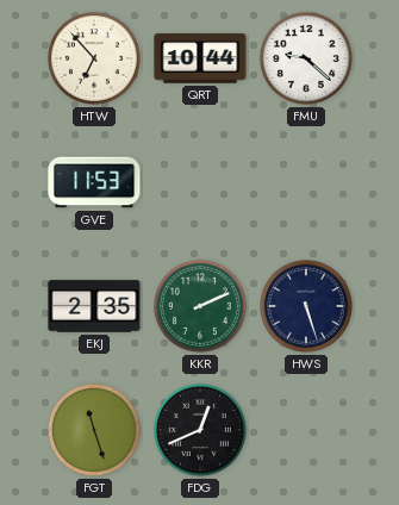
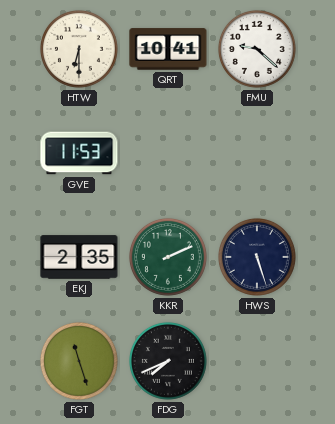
HTW: 6:53 -> 6:30
QRT: 10:44 -> 10:41
FDG: 12:41 -> 7:41
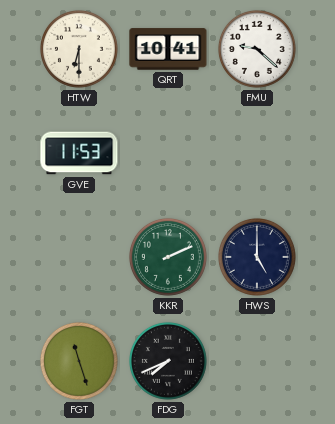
EKJ: 2:35 -> none
HWS: 5:27 -> 5:00
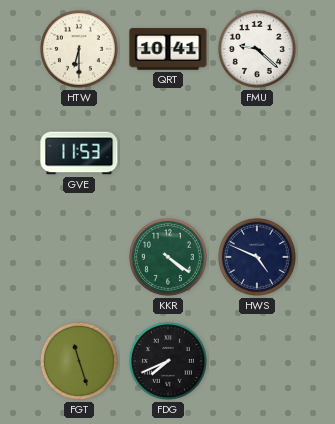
KKR: 2:11 -> 4:21
HWS: 5:00 -> 4:49
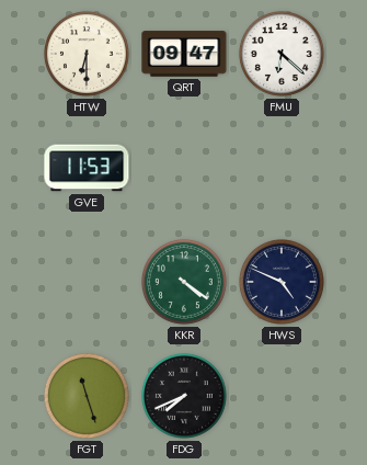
QRT: 10:41 -> 09:47
FMU: 9:22 -> 6:22
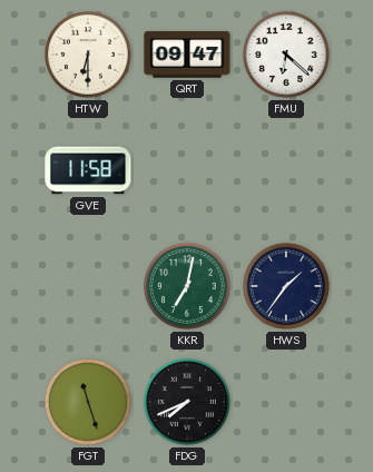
GVE: 11:53 -> 11:58
KKR: 4:21 -> 7:02
HWS: 4:49 -> 1:36
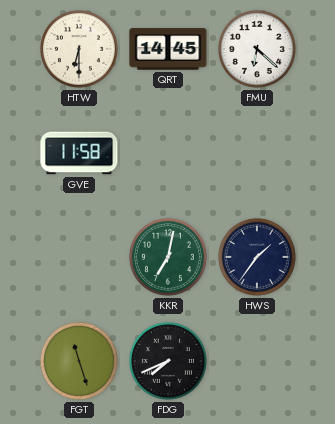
QRT: 09:47 -> 14:45
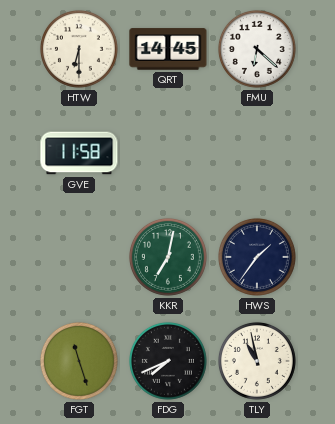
TLY: none -> 10:58
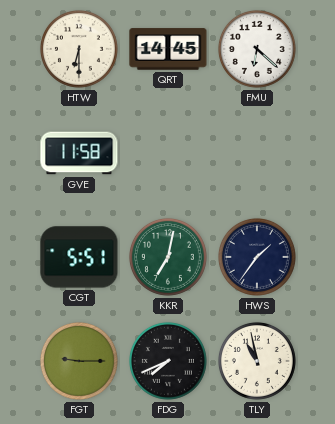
CGT: none -> 5:51
FGT: 11:27 -> 9:15
